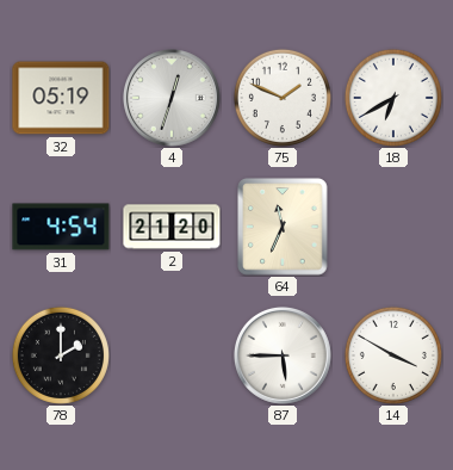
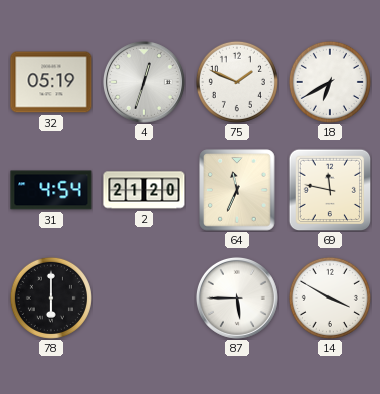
69: none -> 11:47
78: 2:00 -> 6:00
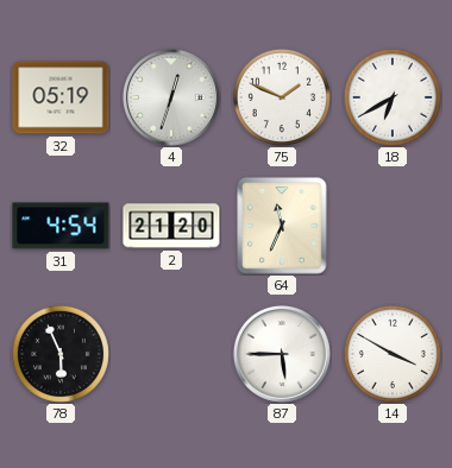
69: 11:47 -> none
78: 6:00 -> 5:56
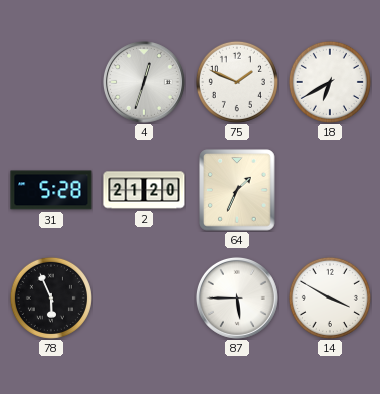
32: 05:19 -> none
31: 4:54 -> 5:28
64: 11:34 -> 1:34
